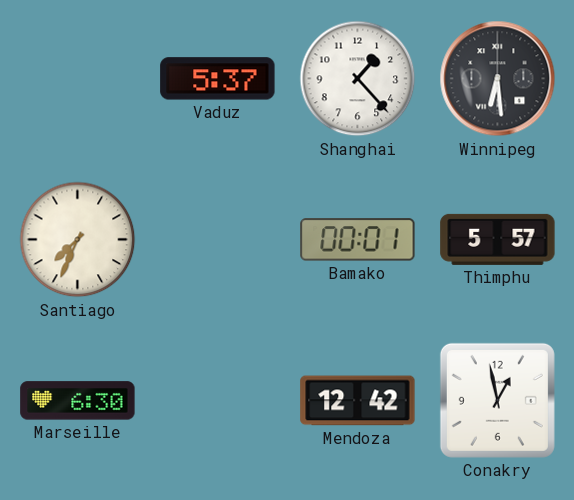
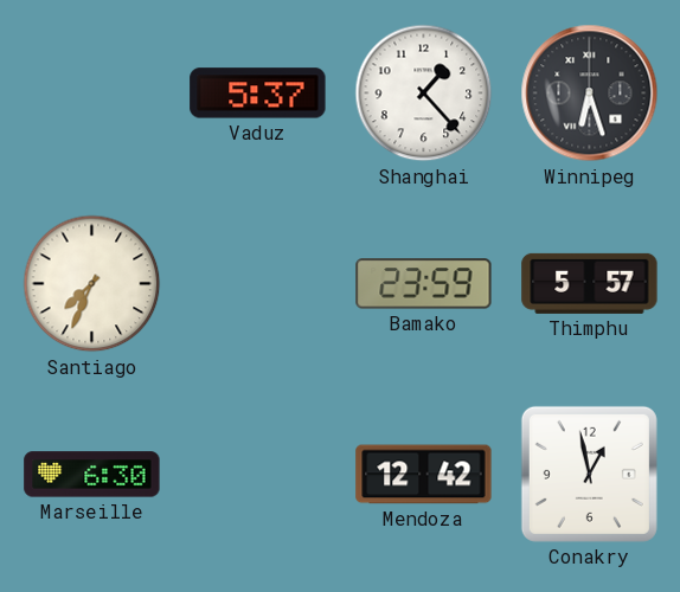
Winnipeg: 6:29 -> 6:27
Bamako: 00:01 -> 23:59
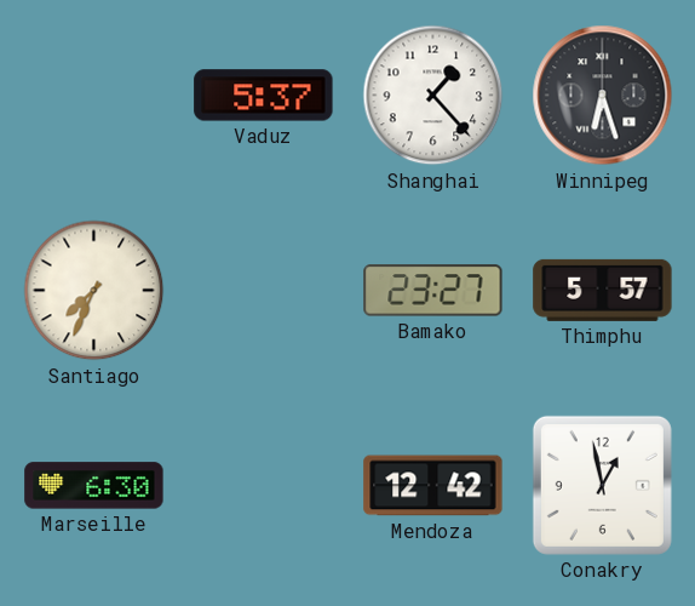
Bamako: 23:59 -> 23:27
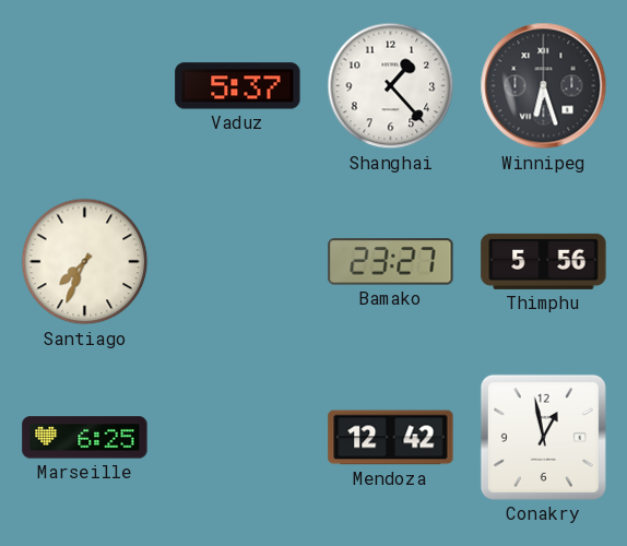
Thimphu: 5:57 -> 5:56
Marseille: 6:30 -> 6:25
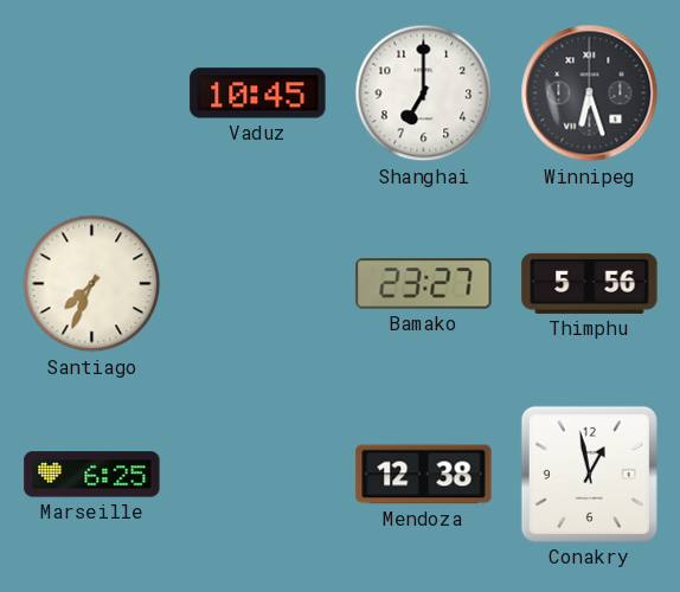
Vaduz: 5:37 -> 10:45
Shanghai: 1:23 -> 7:00
Mendoza: 12:42 -> 12:38
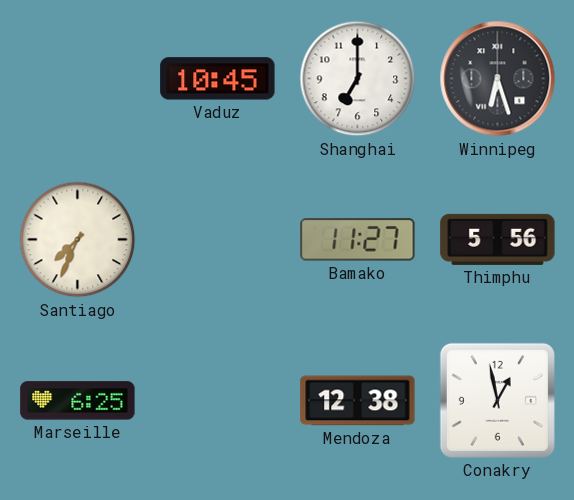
Bamako: 23:27 -> 11:27
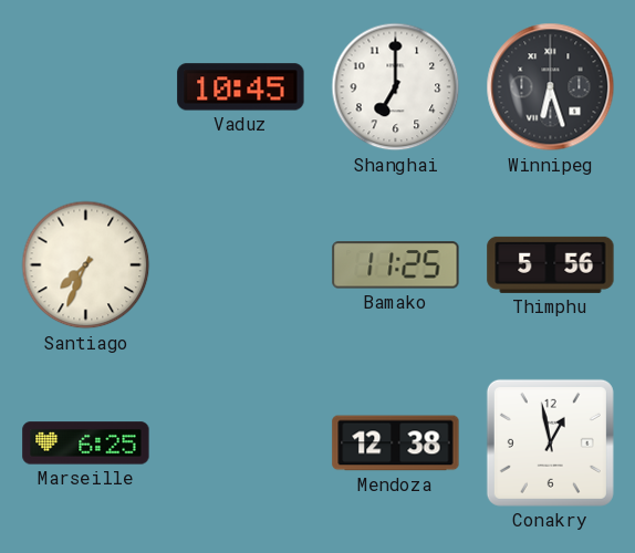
Bamako: 11:27 -> 11:25
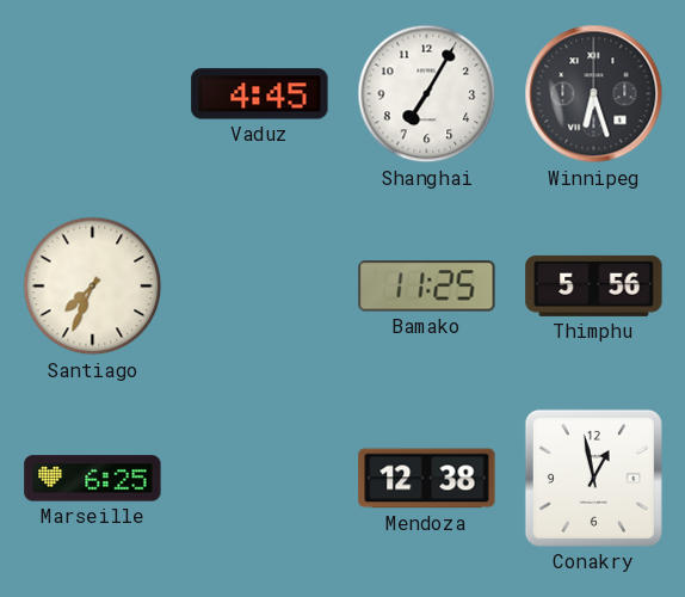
Vaduz: 10:45 -> 4:45
Shanghai: 7:00 -> 7:05
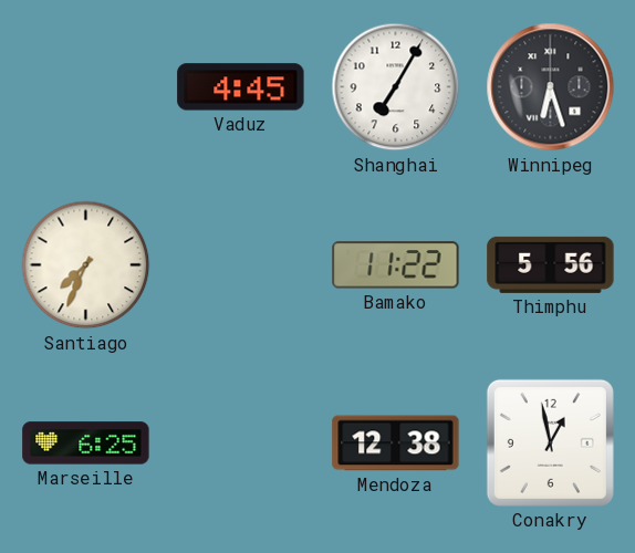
Bamako: 11:25 -> 11:22
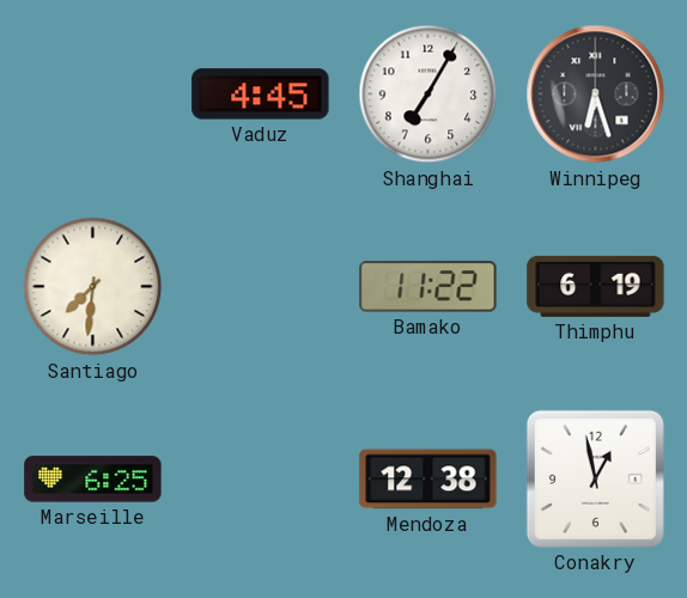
Santiago: 7:34 -> 7:31
Thimphu: 5:56 -> 6:19
